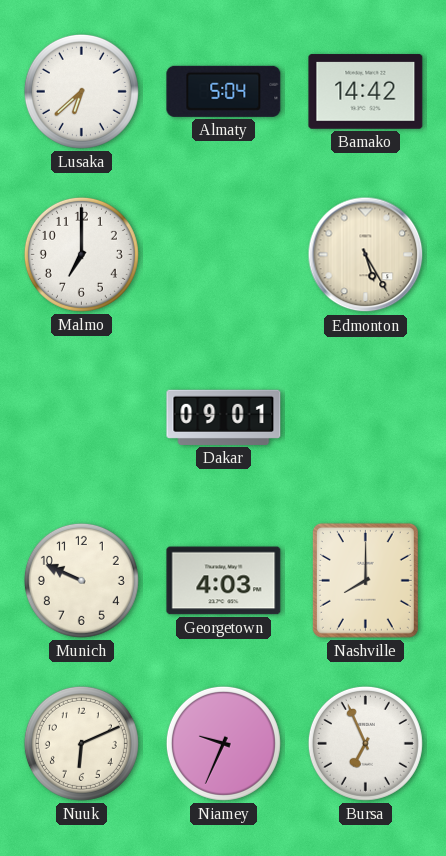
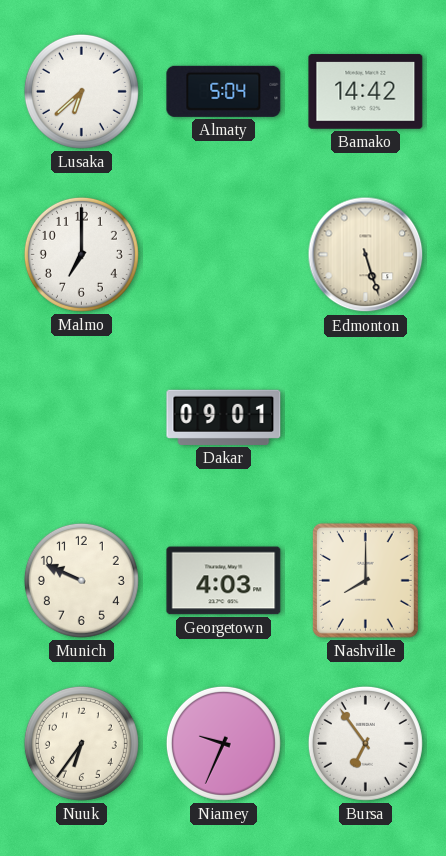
Edmonton: 5:25 -> 5:27
Nuuk: 6:11 -> 6:36
Bursa: 6:56 -> 6:54
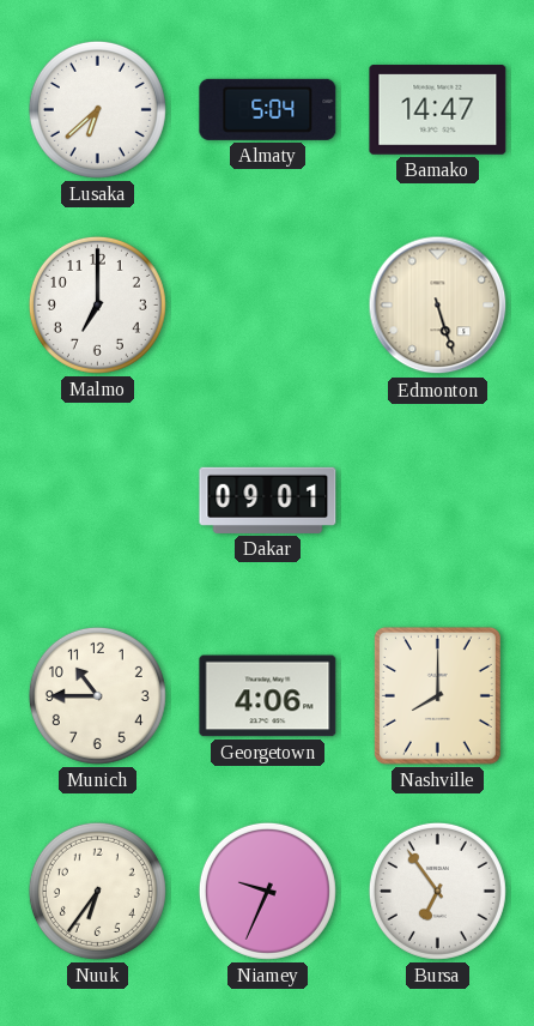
Bamako: 14:42 -> 14:47
Munich: 9:49 -> 10:45
Georgetown: 4:03 -> 4:06
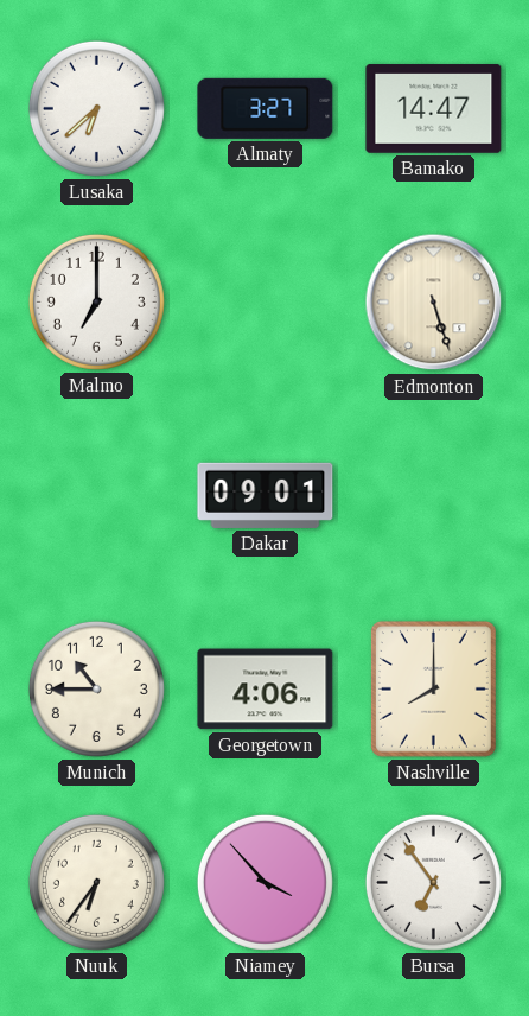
Almaty: 5:04 -> 3:27
Niamey: 9:34 -> 3:53
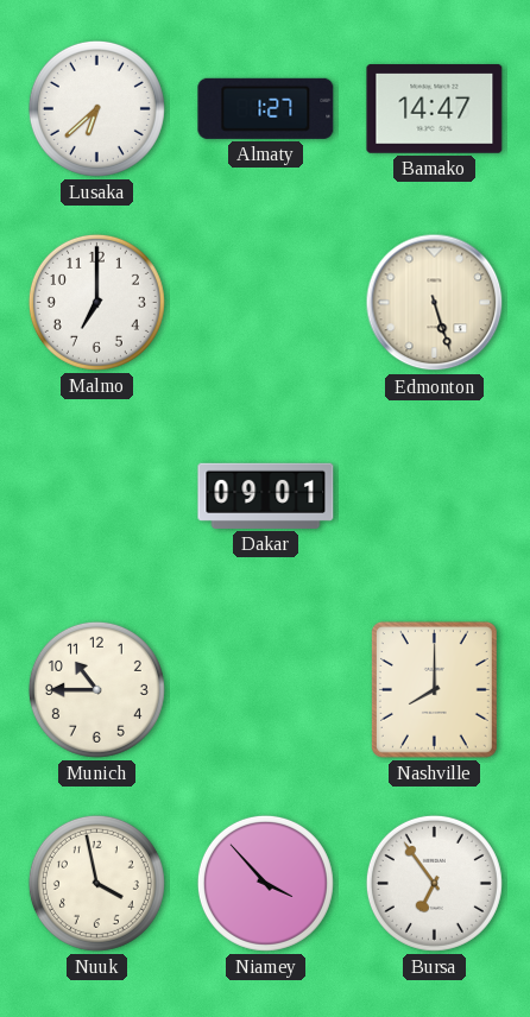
Almaty: 3:27 -> 1:27
Georgetown: 4:06 -> none
Nuuk: 6:36 -> 3:58
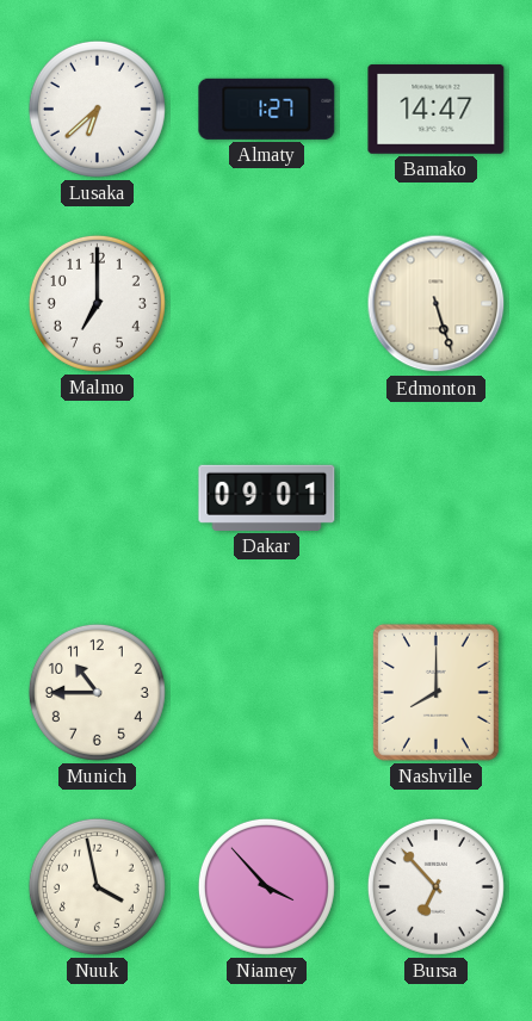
Bursa: 6:54 -> 6:53
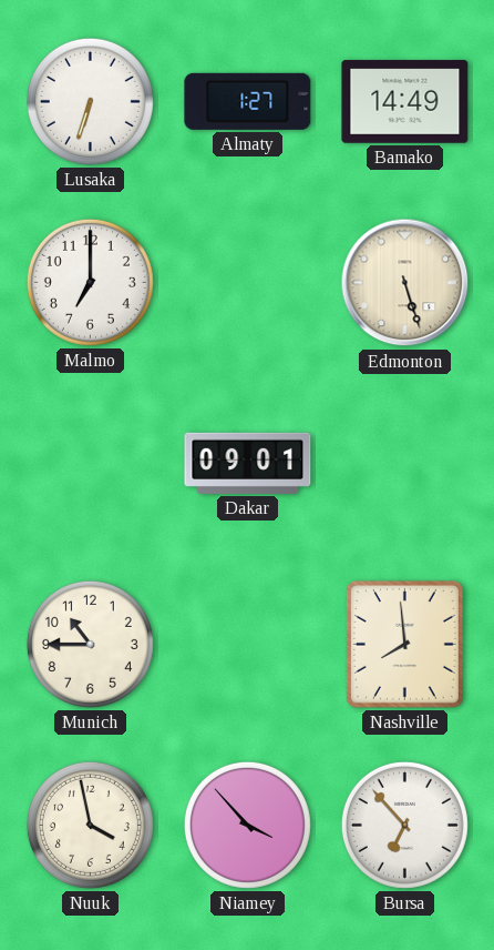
Lusaka: 6:38 -> 6:33
Bamako: 14:47 -> 14:49
Nashville: 8:00 -> 7:59
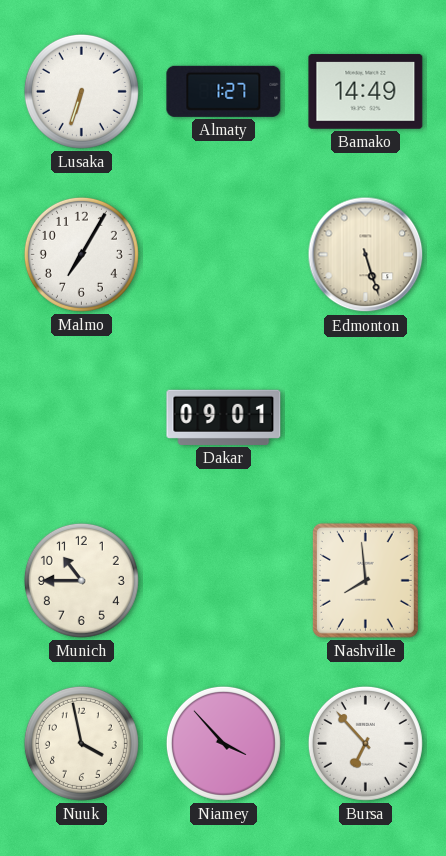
Malmo: 7:00 -> 7:05
